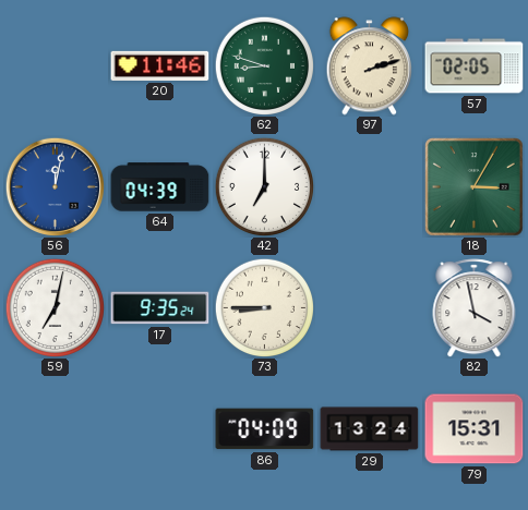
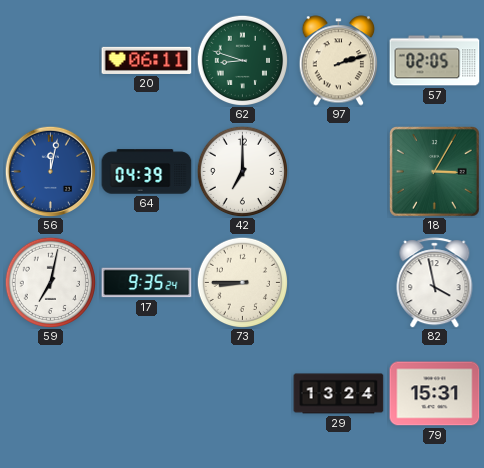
20: 11:46 -> 06:11
86: 04:09 -> none
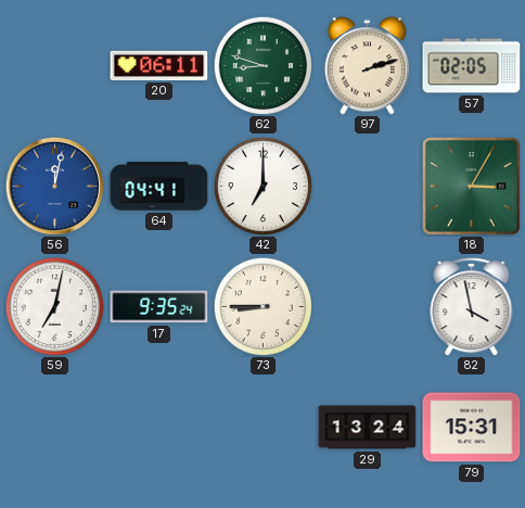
64: 04:39 -> 04:41
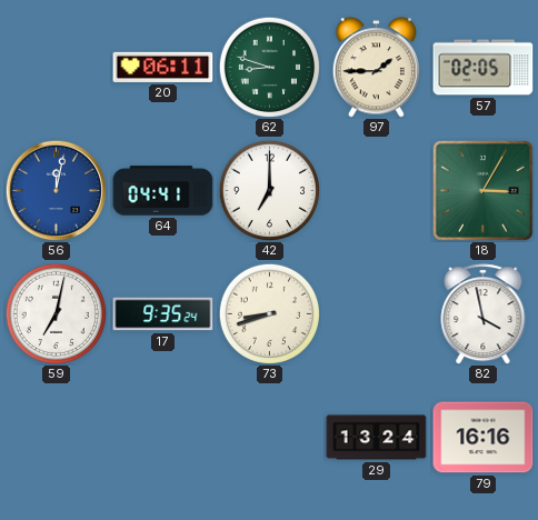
97: 2:12 -> 1:45
73: 8:45 -> 8:42
79: 15:31 -> 16:16
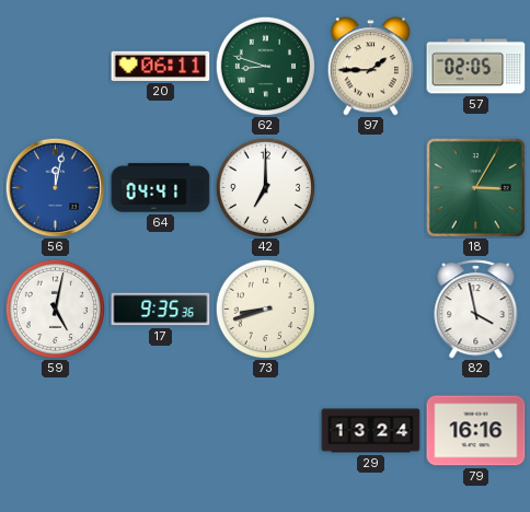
59: 7:02 -> 5:02
17: 9:35:24 -> 9:35:36
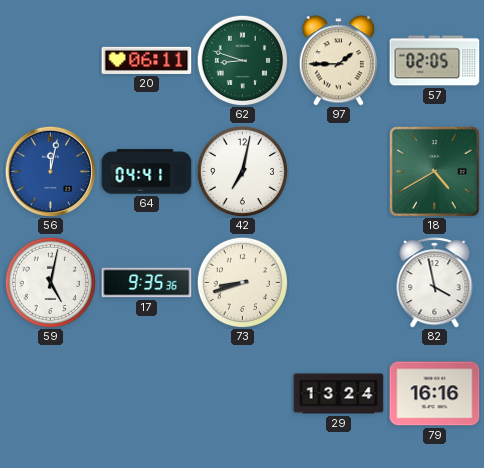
42: 7:00 -> 7:02
18: 3:05 -> 4:40
